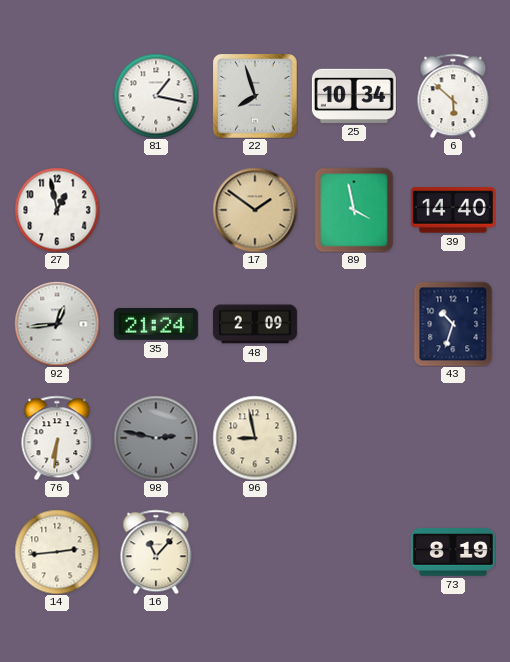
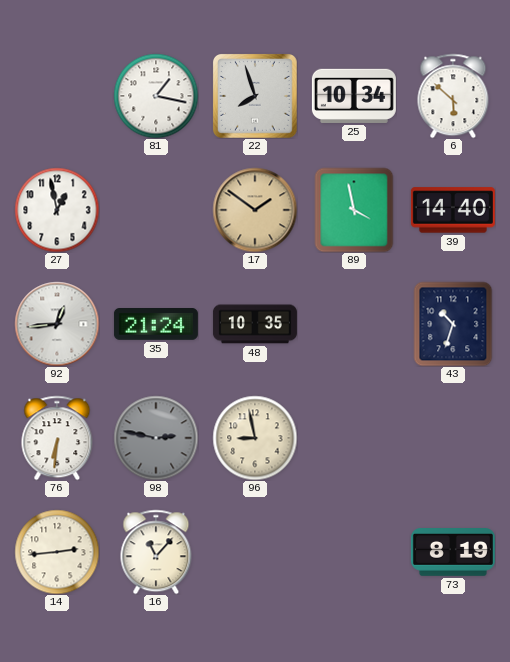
48: 2:09 -> 10:35
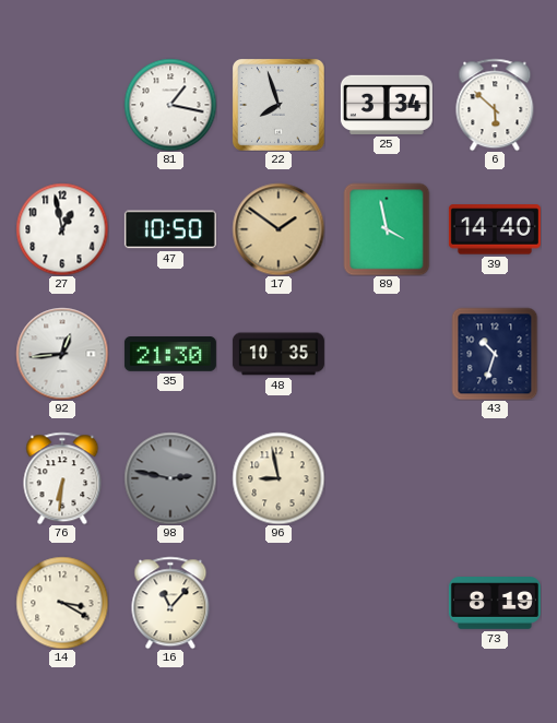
25: 10:34 -> 3:34
47: none -> 10:50
35: 21:24 -> 21:30
14: 2:44 -> 3:20
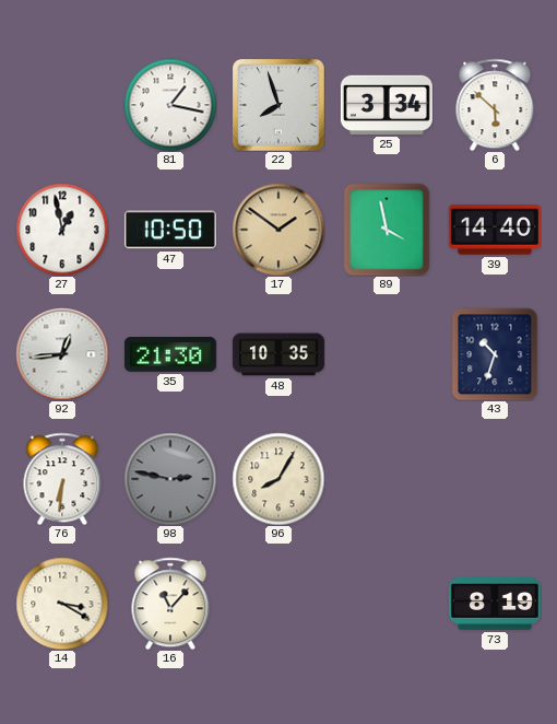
96: 8:58 -> 8:05
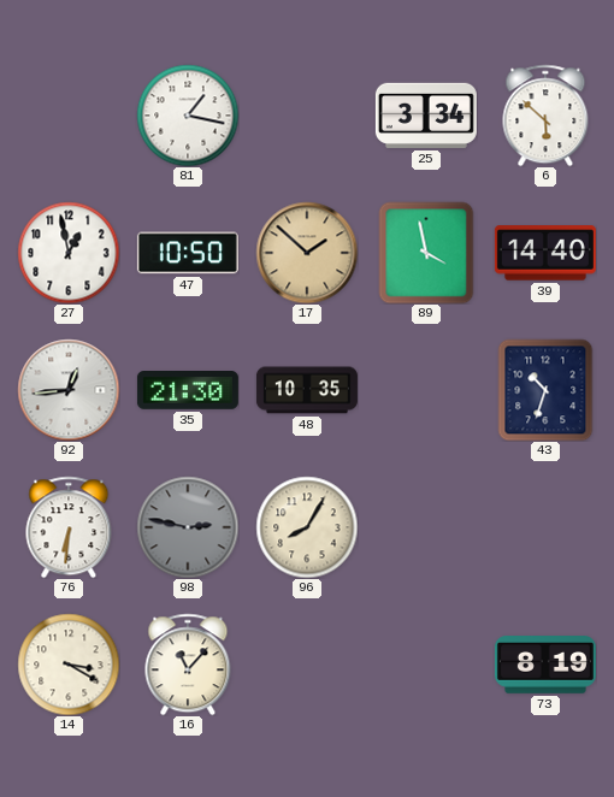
22: 7:57 -> none
17: 1:51 -> 1:52
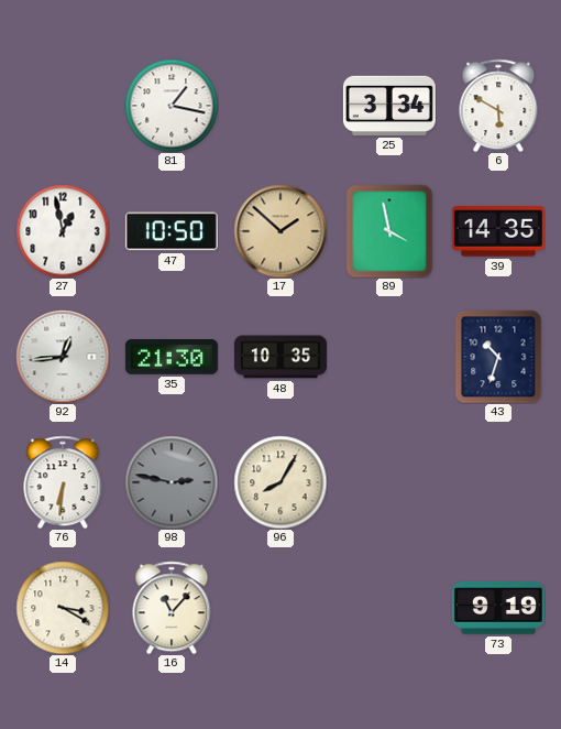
6: 5:52 -> 5:50
39: 14:40 -> 14:35
73: 8:19 -> 9:19
